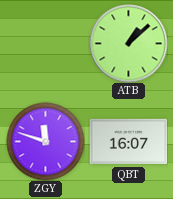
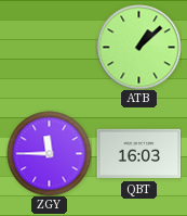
ZGY: 11:48 -> 11:45
QBT: 16:07 -> 16:03
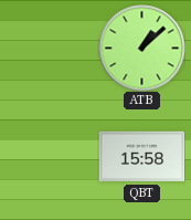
ZGY: 11:45 -> none
QBT: 16:03 -> 15:58
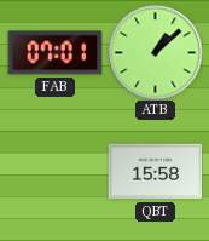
FAB: none -> 07:01
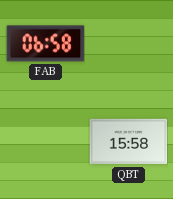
FAB: 07:01 -> 06:58
ATB: 1:08 -> none
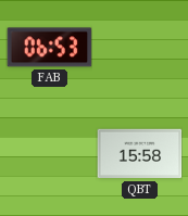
FAB: 06:58 -> 06:53
